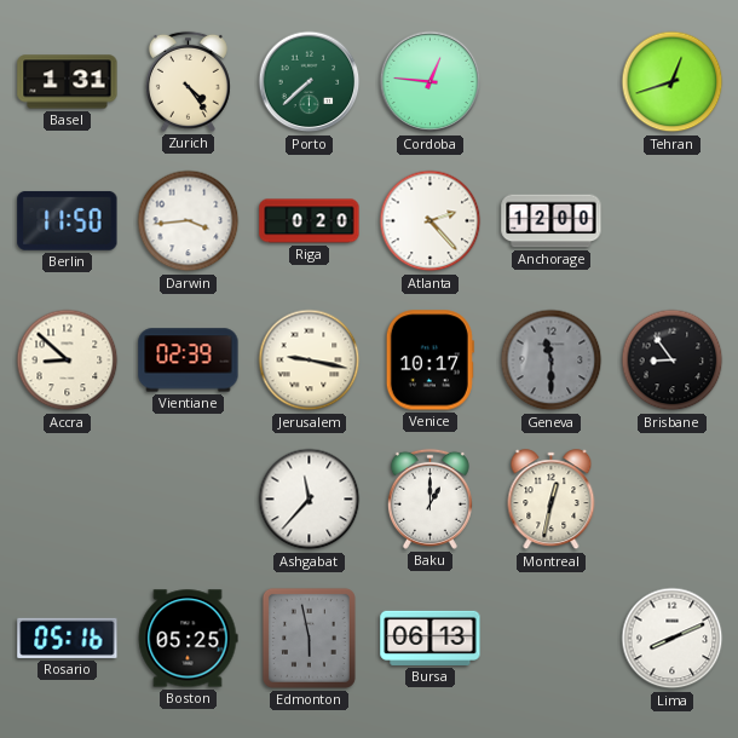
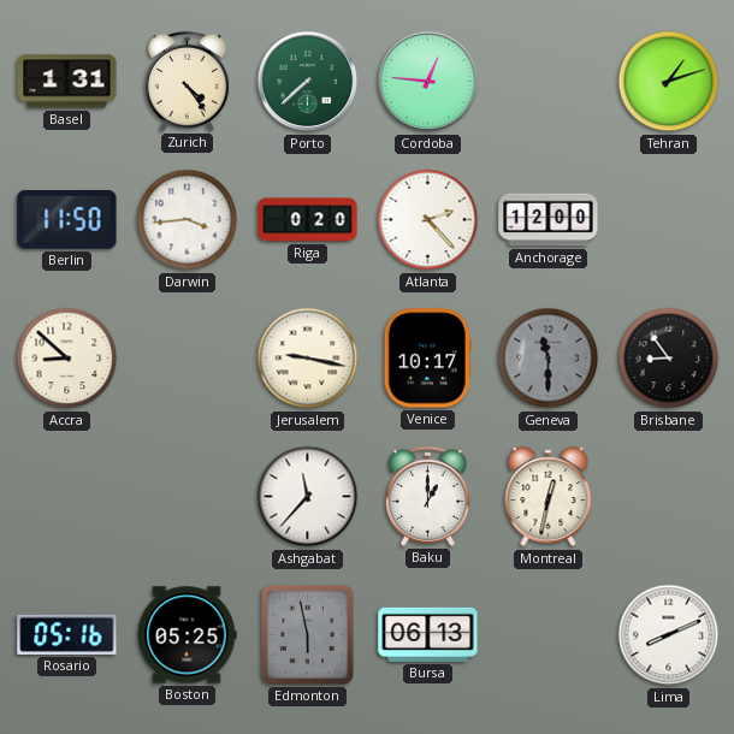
Tehran: 12:42 -> 1:12
Vientiane: 02:39 -> none
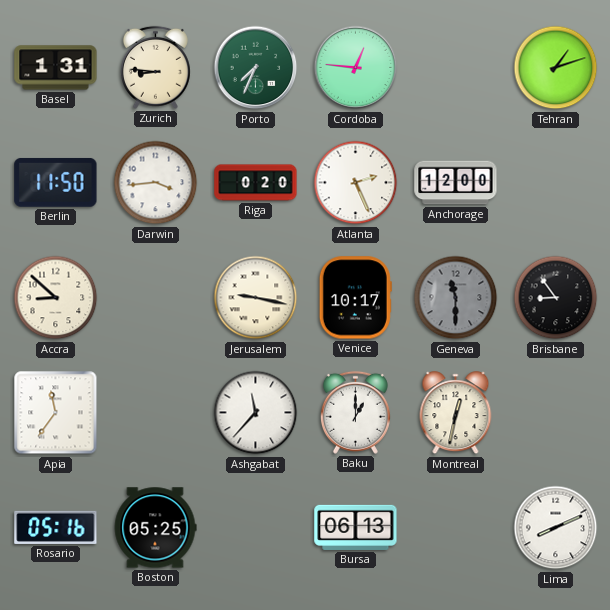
Zurich: 4:24 -> 8:46
Porto: 7:38 -> 7:34
Atlanta: 2:23 -> 2:26
Apia: none -> 11:36
Edmonton: 5:58 -> none
